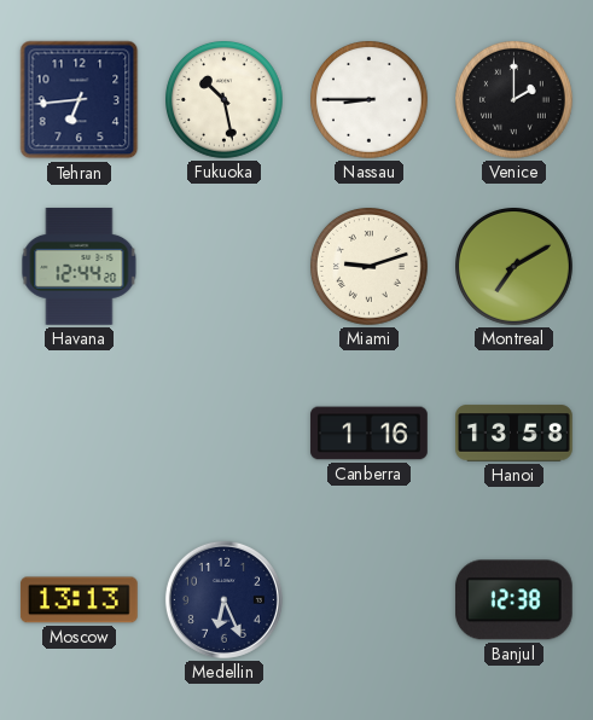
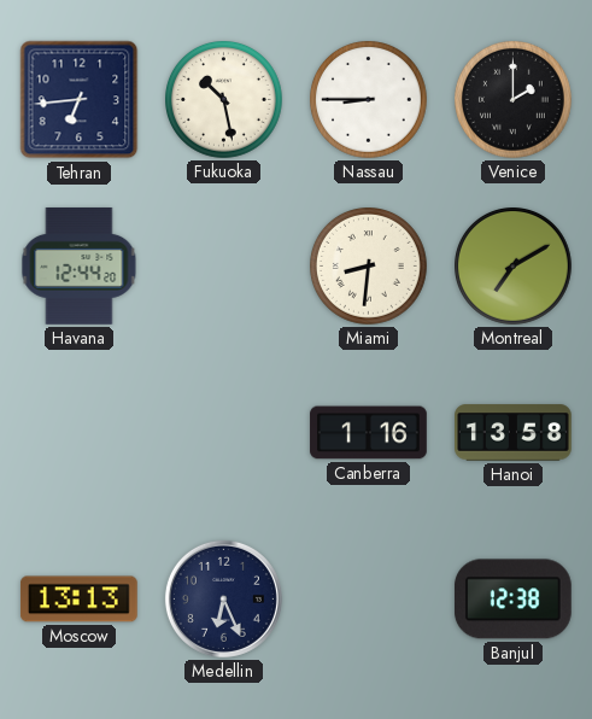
Miami: 9:12 -> 8:31
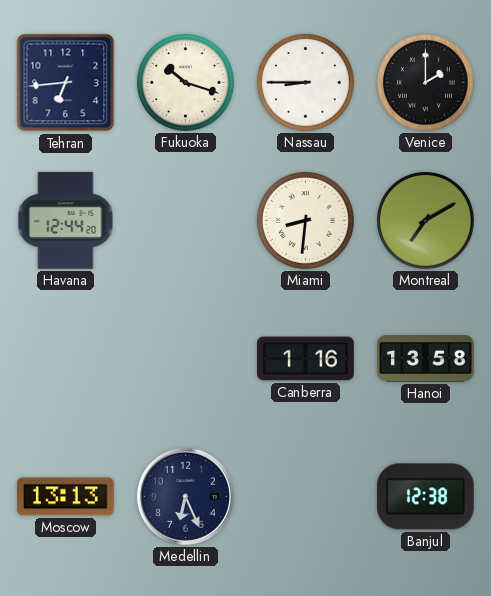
Fukuoka: 10:28 -> 10:18
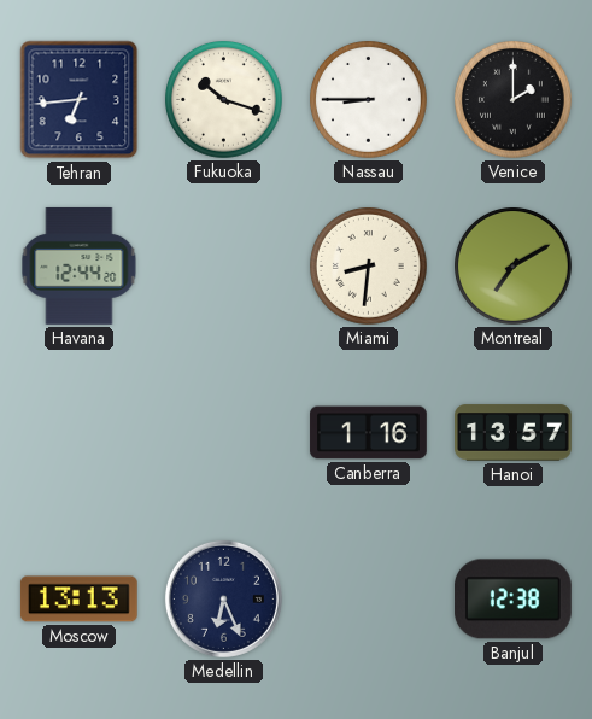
Hanoi: 13:58 -> 13:57
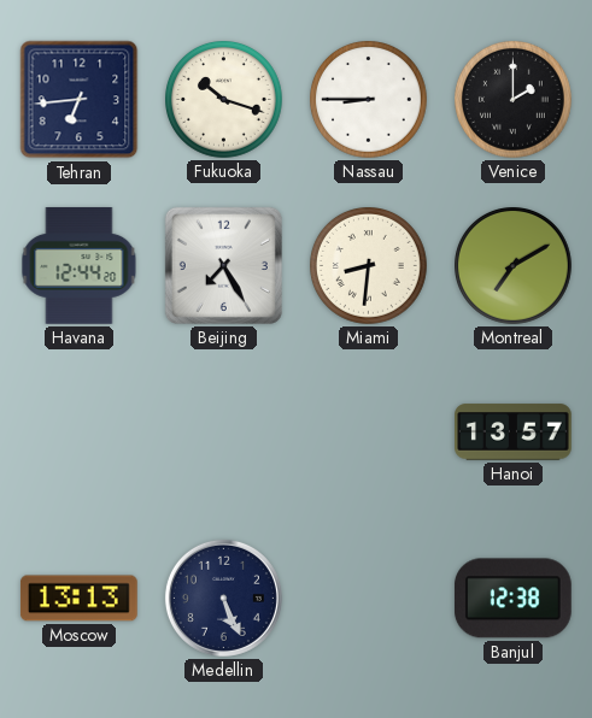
Beijing: none -> 7:25
Canberra: 1:16 -> none
Medellin: 6:26 -> 5:26
